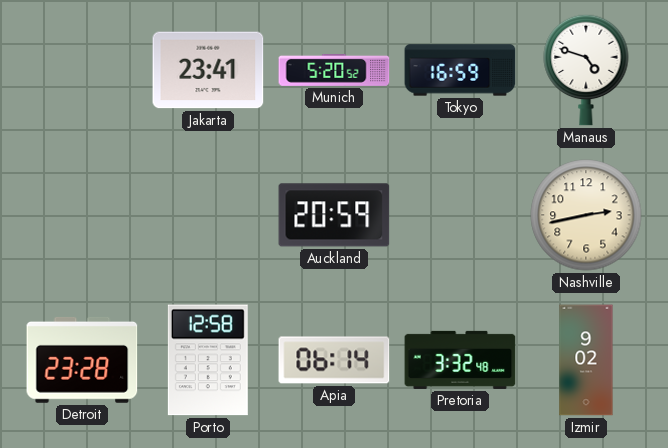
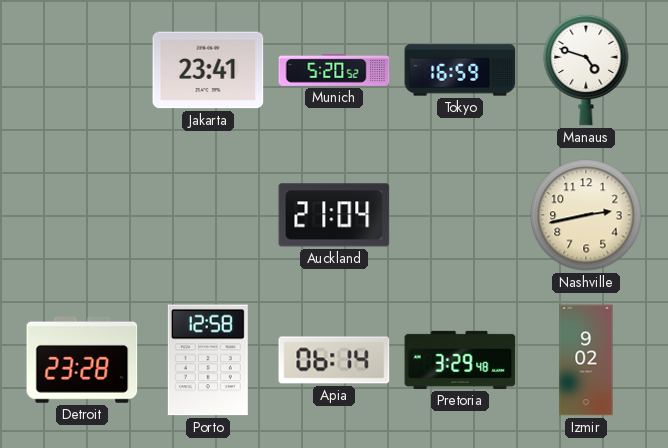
Auckland: 20:59 -> 21:04
Pretoria: 3:32 -> 3:29
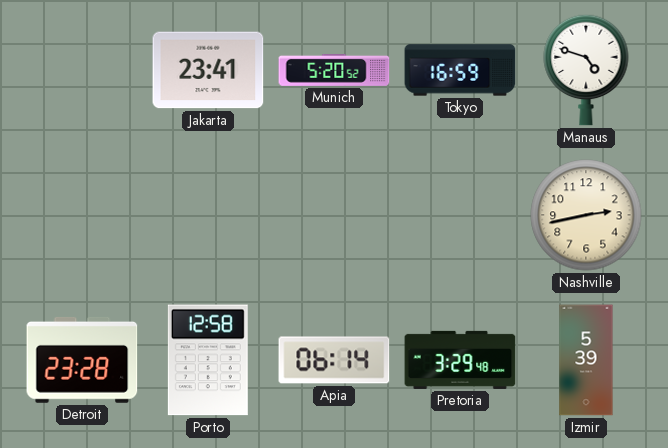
Auckland: 21:04 -> none
Izmir: 9:02 -> 5:39
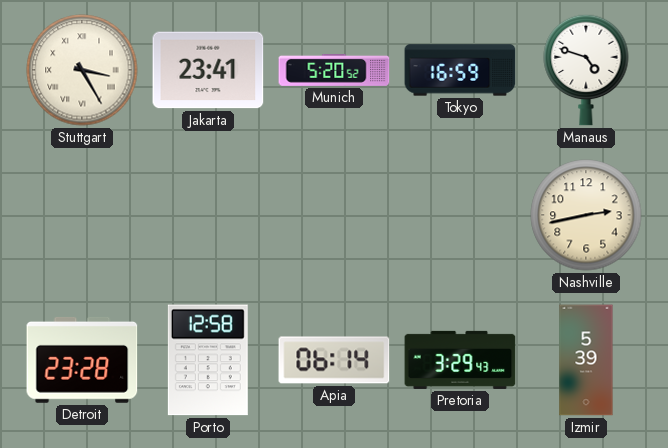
Stuttgart: none -> 3:25
Pretoria: 3:29:48 -> 3:29:43
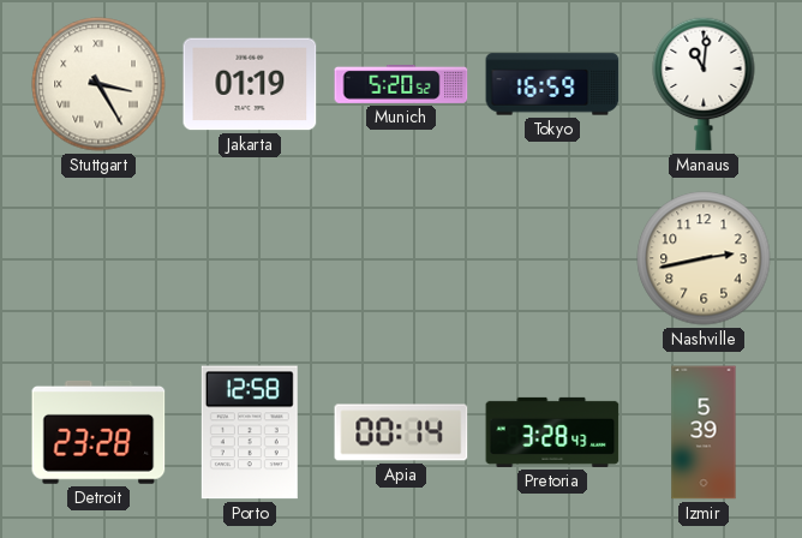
Jakarta: 23:41 -> 01:19
Manaus: 4:48 -> 11:01
Apia: 06:14 -> 00:14
Pretoria: 3:29 -> 3:28
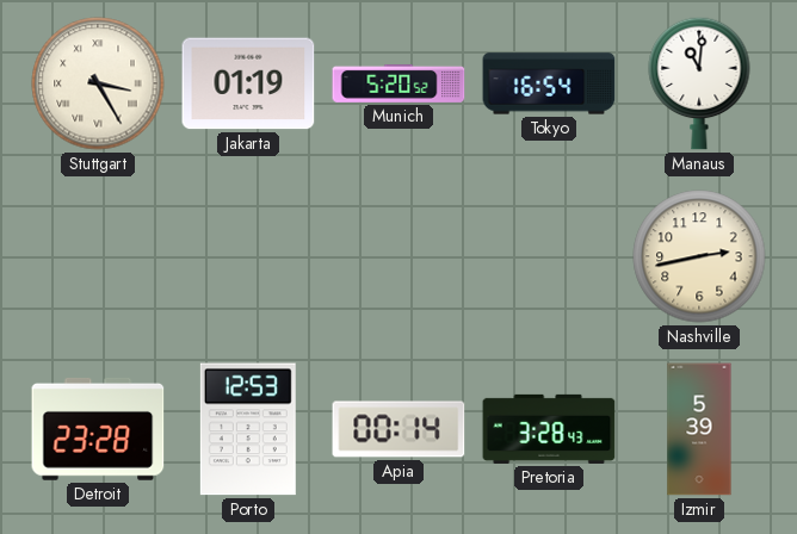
Tokyo: 16:59 -> 16:54
Porto: 12:58 -> 12:53
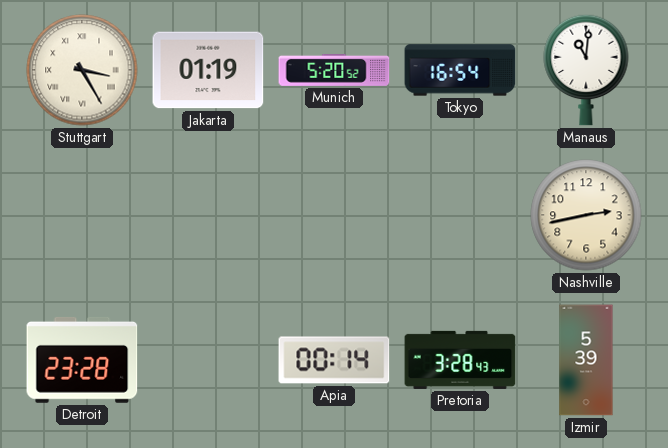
Porto: 12:53 -> none
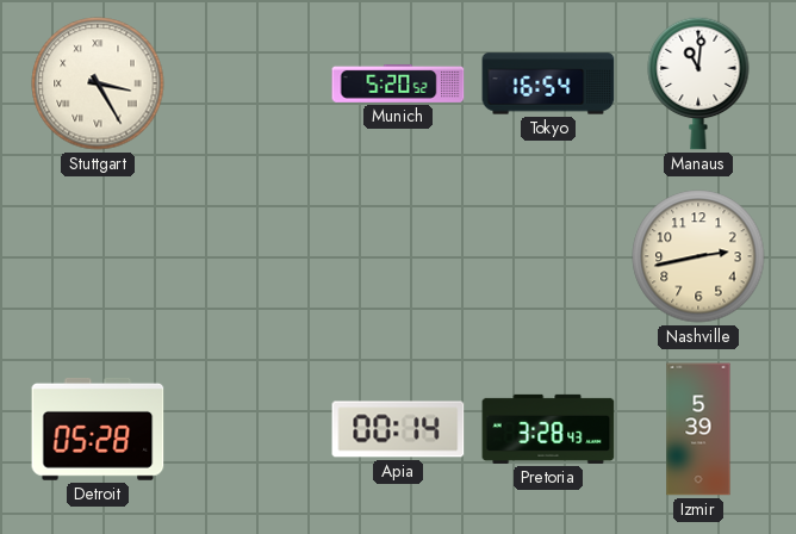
Jakarta: 01:19 -> none
Detroit: 23:28 -> 05:28
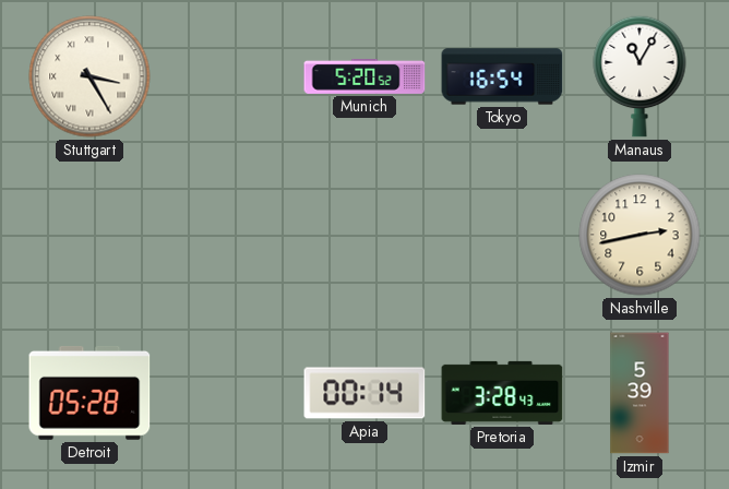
Manaus: 11:01 -> 11:05
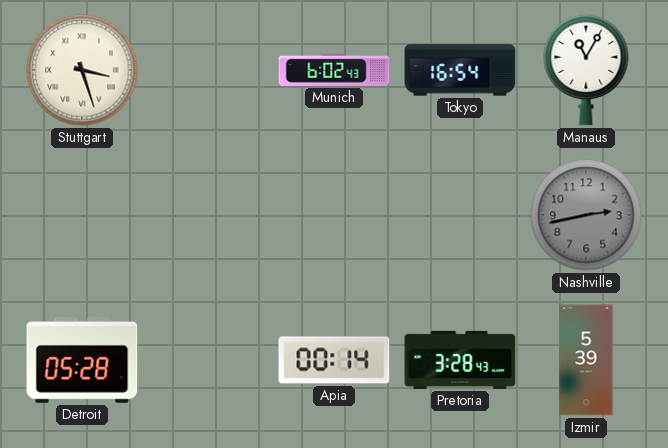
Stuttgart: 3:25 -> 3:27
Munich: 5:20 -> 6:02
Nashville dial: cream -> grey
